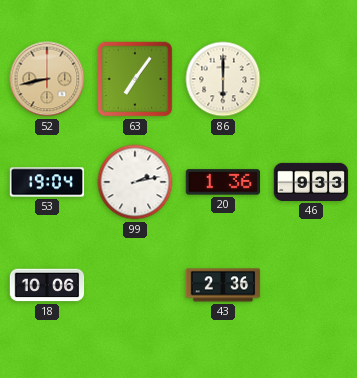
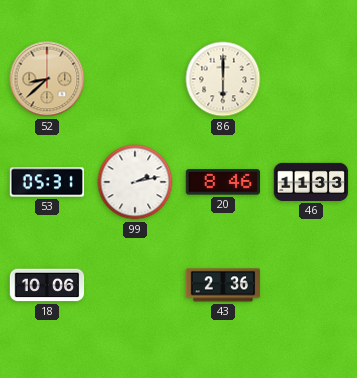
52: 8:43 -> 8:38
63: 7:06 -> none
53: 19:04 -> 05:31
20: 1:36 -> 8:46
46: 9:33 -> 11:33
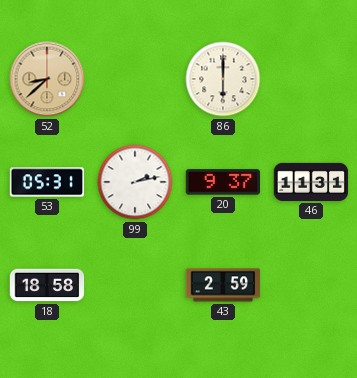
20: 8:46 -> 9:37
46: 11:33 -> 11:31
18: 10:06 -> 18:58
43: 2:36 -> 2:59
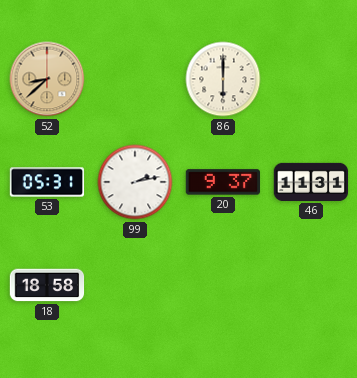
43: 2:59 -> none
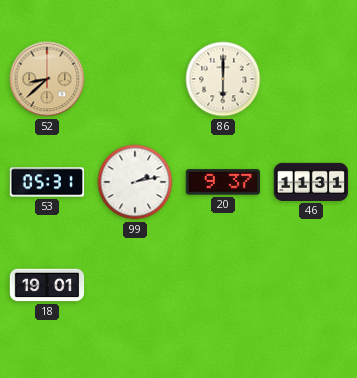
18: 18:58 -> 19:01
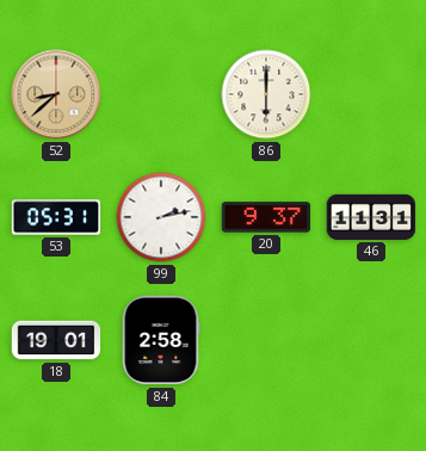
84: none -> 2:58
